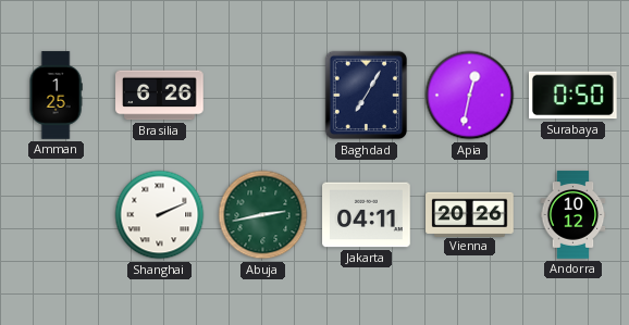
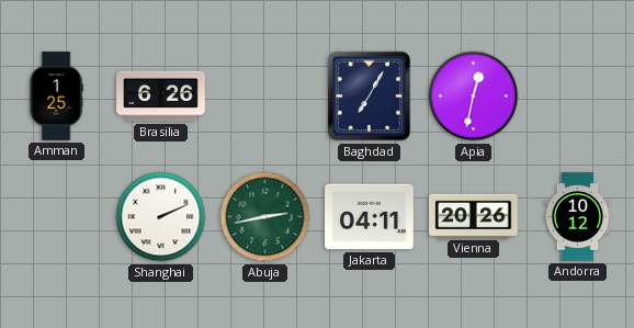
Surabaya: 0:50 -> none
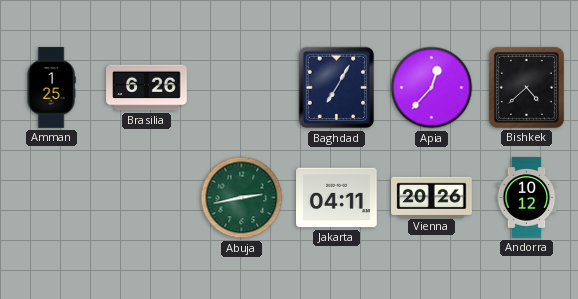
Apia: 12:32 -> 12:37
Bishkek: none -> 4:38
Shanghai: 2:11 -> none
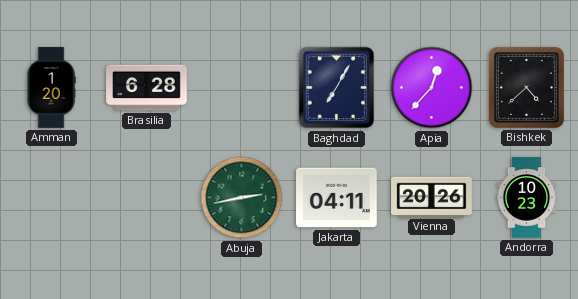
Amman: 1:25 -> 1:20
Brasilia: 6:26 -> 6:28
Andorra: 10:12 -> 10:23
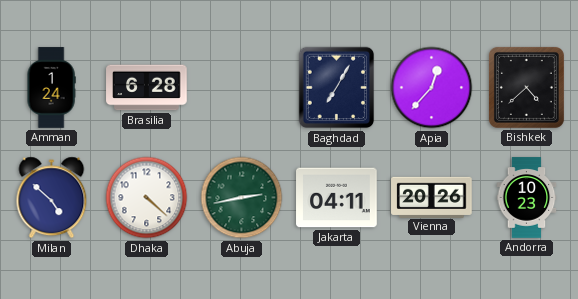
Amman: 1:20 -> 1:24
Milan: none -> 4:52
Dhaka: none -> 4:22
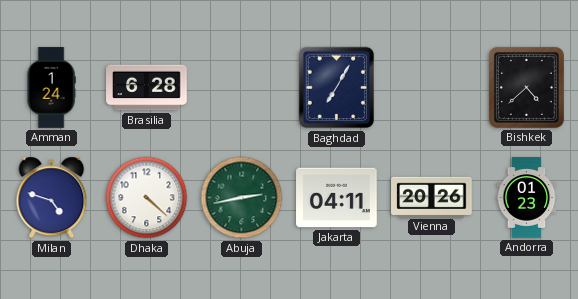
Apia: 12:37 -> none
Milan: 4:52 -> 4:48
Andorra: 10:23 -> 01:23
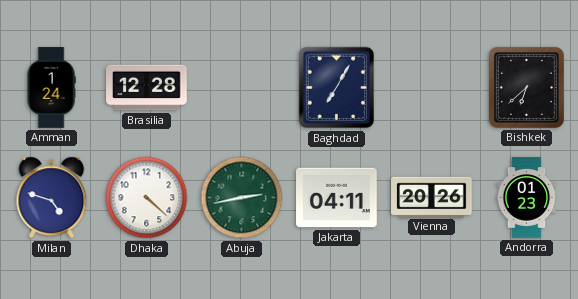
Brasilia: 6:28 -> 12:28
Bishkek: 4:38 -> 6:38
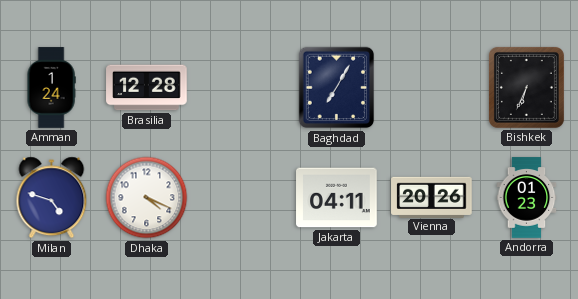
Bishkek: 6:38 -> 6:34
Dhaka: 4:22 -> 4:19
Abuja: 2:43 -> none
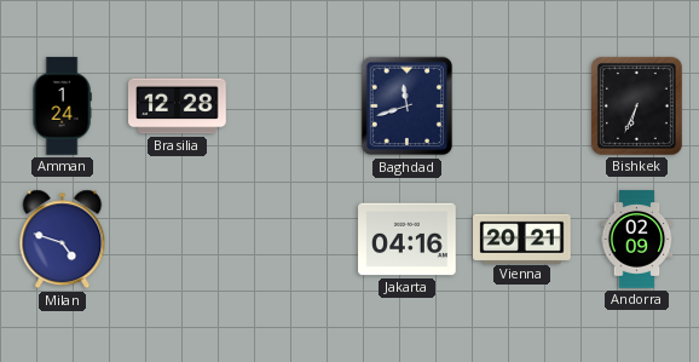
Baghdad: 7:05 -> 11:42
Dhaka: 4:19 -> none
Jakarta: 04:11 -> 04:16
Vienna: 20:26 -> 20:21
Andorra: 01:23 -> 02:09
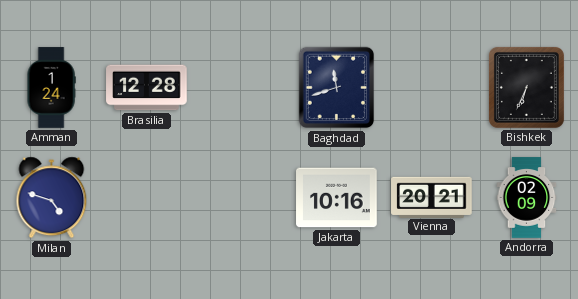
Jakarta: 04:16 -> 10:16
